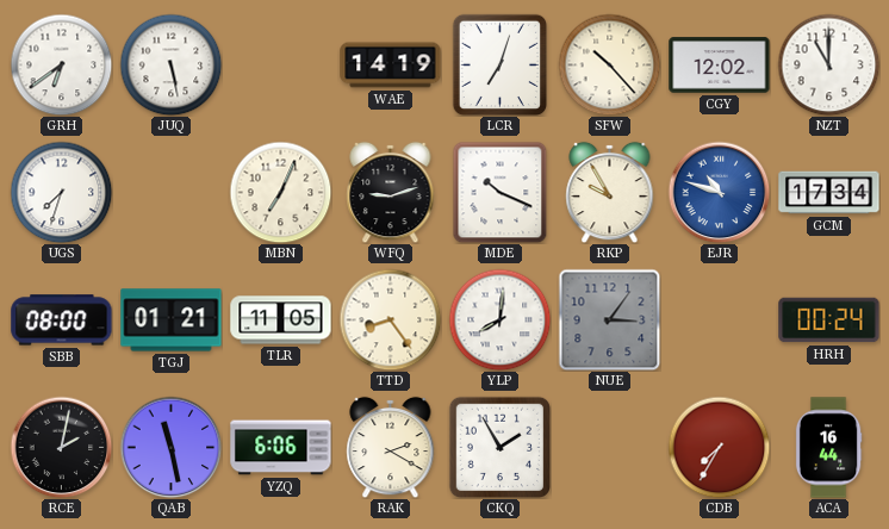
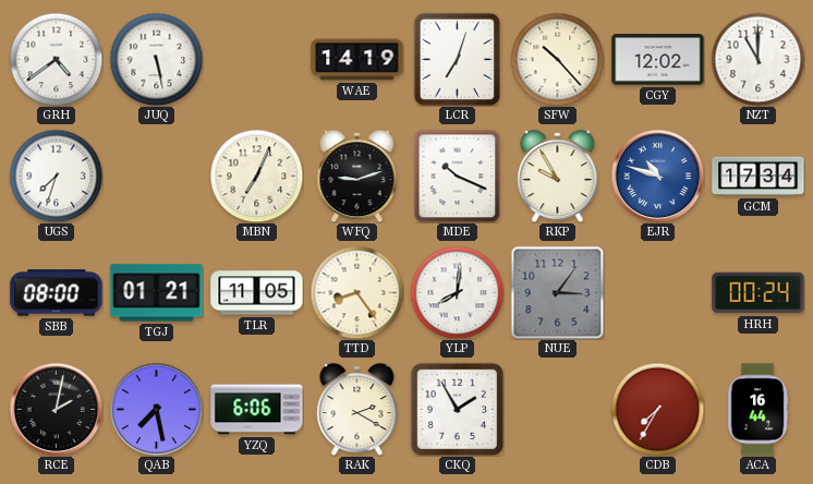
GRH: 6:39 -> 4:39
QAB: 11:28 -> 7:28
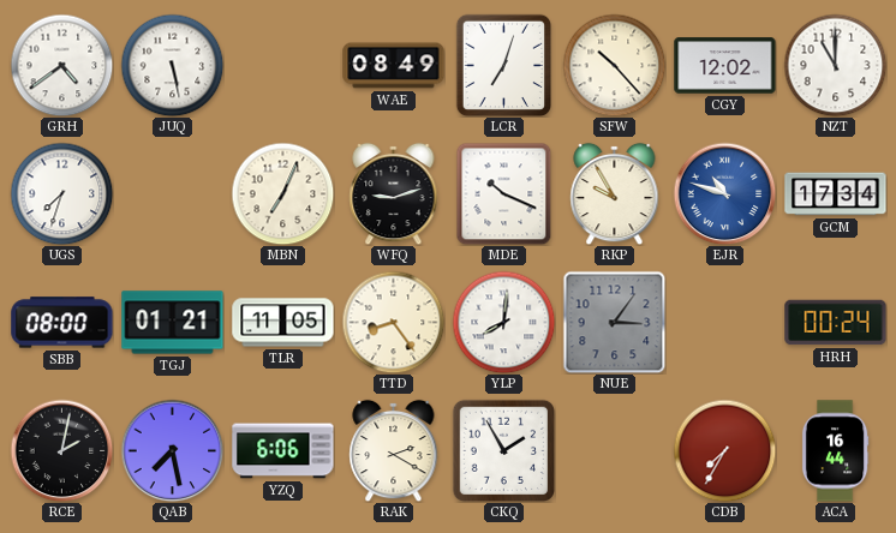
WAE: 14:19 -> 08:49
